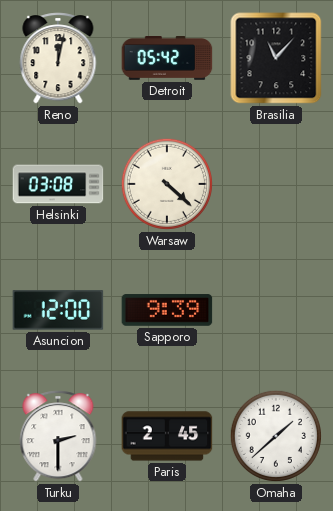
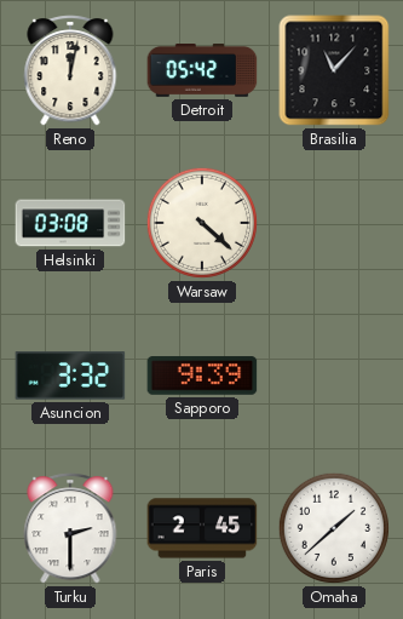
Asuncion: 12:00 -> 3:32
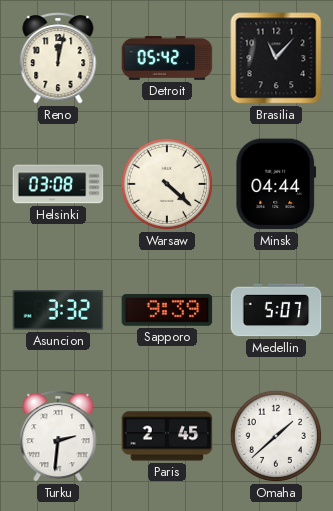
Minsk: none -> 04:44
Medellin: none -> 5:07
Turku: 2:30 -> 2:31
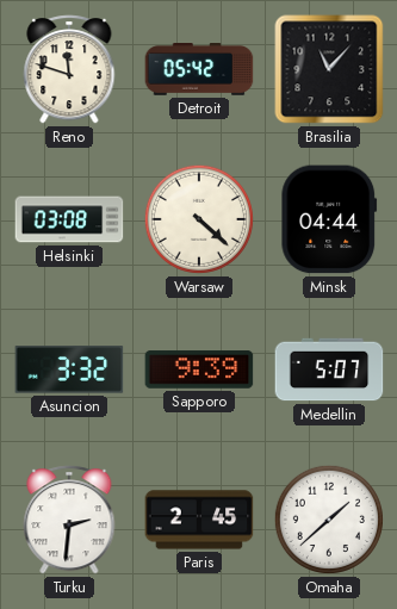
Reno: 12:02 -> 11:48
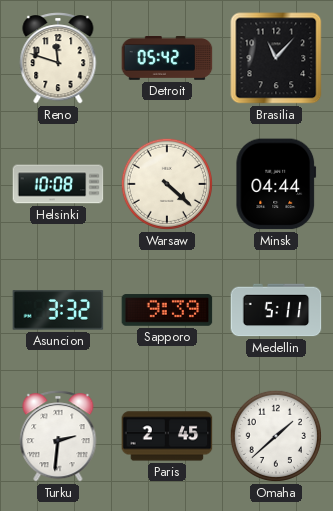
Helsinki: 03:08 -> 10:08
Medellin: 5:07 -> 5:11
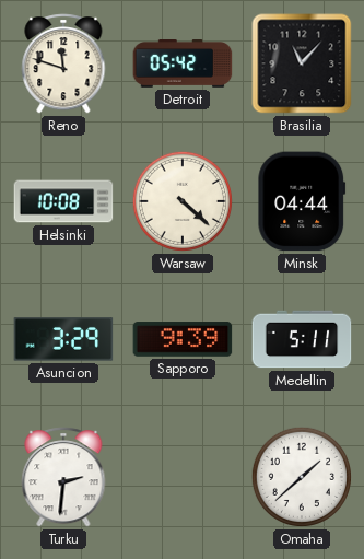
Asuncion: 3:32 -> 3:29
Paris: 2:45 -> none
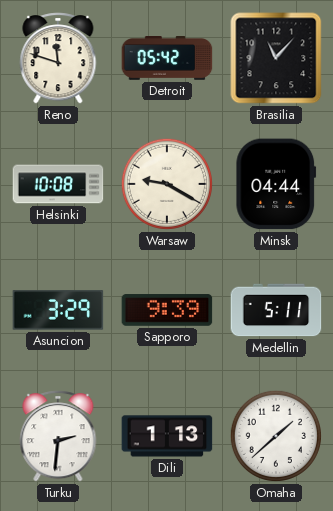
Warsaw: 4:22 -> 9:20
Dili: none -> 1:13
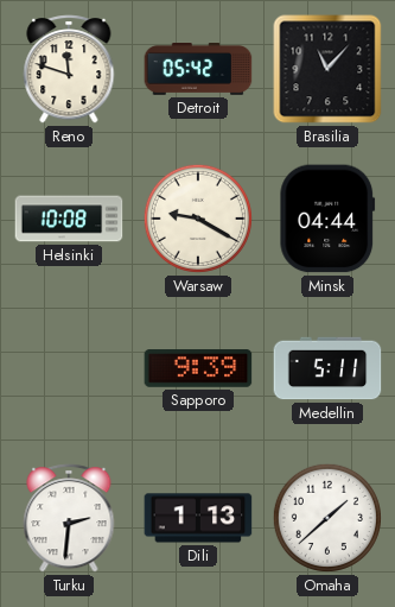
Asuncion: 3:29 -> none
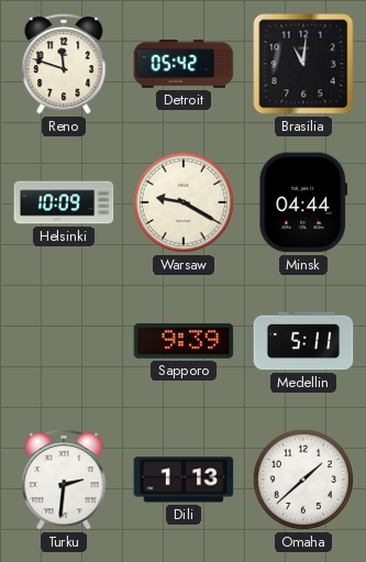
Brasilia: 11:07 -> 11:01
Helsinki: 10:08 -> 10:09
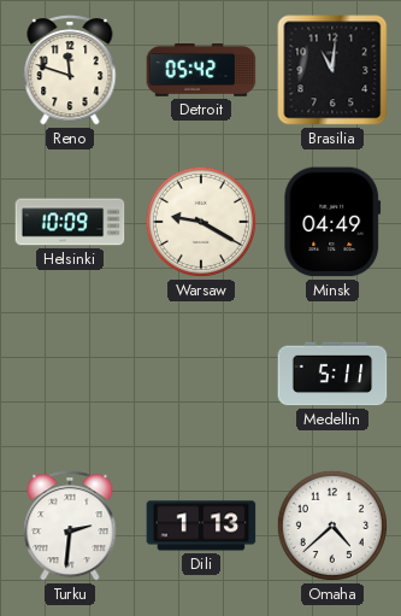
Minsk: 04:44 -> 04:49
Sapporo: 9:39 -> none
Omaha: 1:38 -> 4:38
